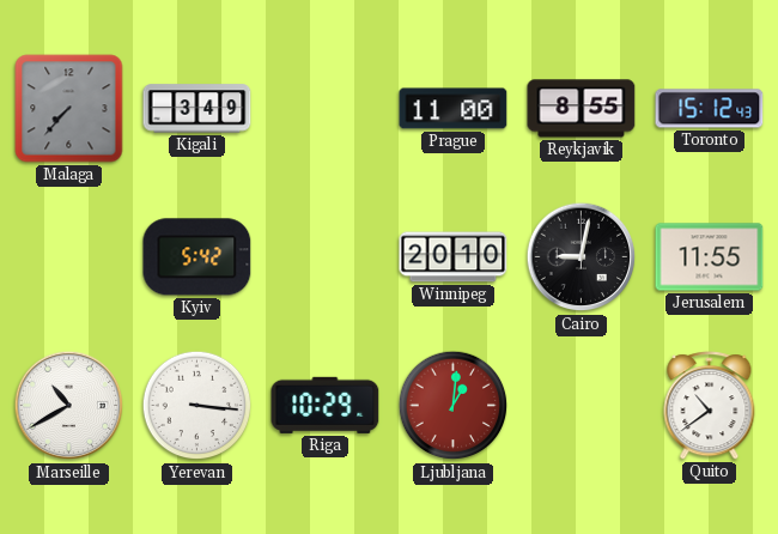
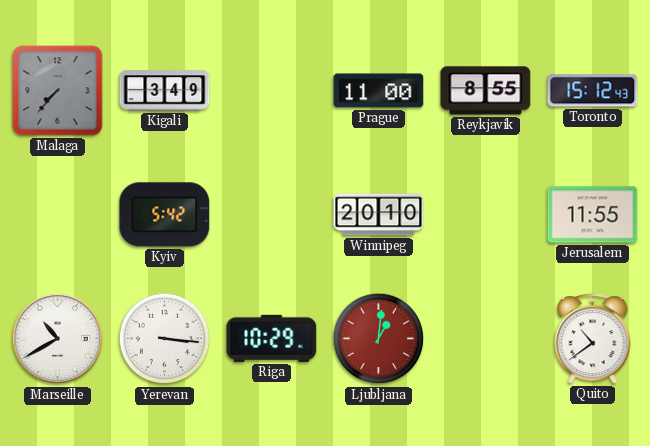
Cairo: 9:02 -> none
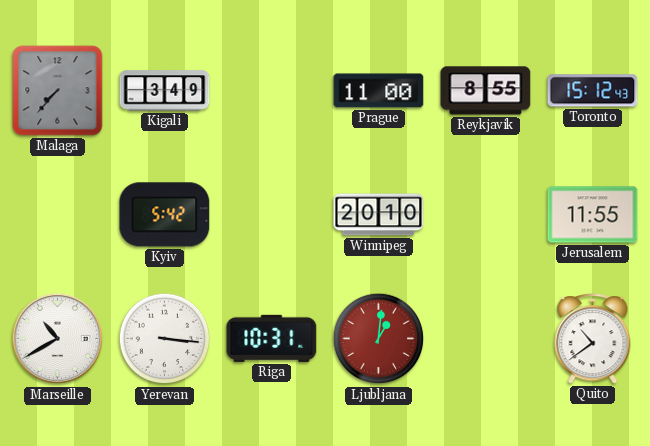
Riga: 10:29 -> 10:31
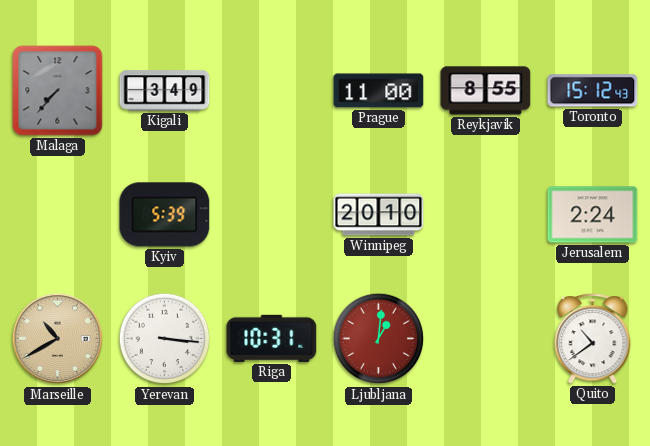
Kyiv: 5:42 -> 5:39
Jerusalem: 11:55 -> 2:24
Marseille dial: white -> champagne
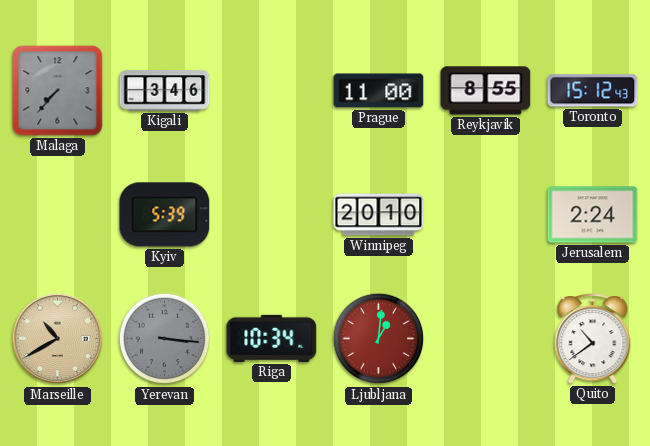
Kigali: 3:49 -> 3:46
Yerevan dial: white -> grey
Riga: 10:31 -> 10:34
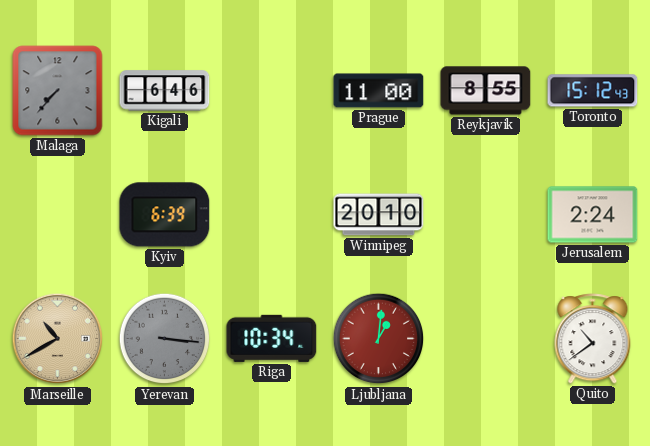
Kigali: 3:46 -> 6:46
Kyiv: 5:39 -> 6:39
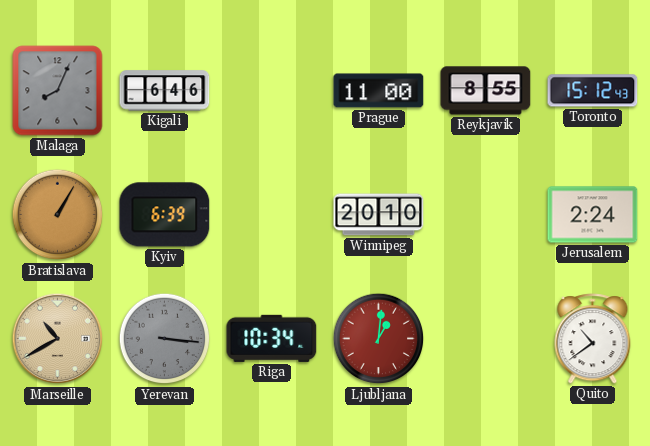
Malaga: 7:37 -> 8:04
Bratislava: none -> 1:05
